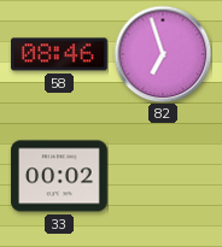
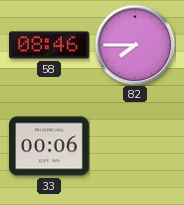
82: 6:57 -> 7:45
33: 00:02 -> 00:06
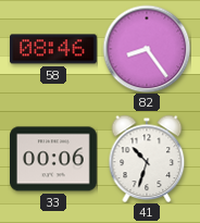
82: 7:45 -> 8:24
41: none -> 10:33
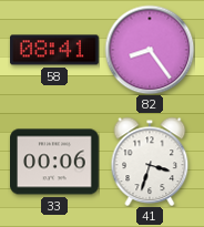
58: 08:46 -> 08:41
41: 10:33 -> 3:33
